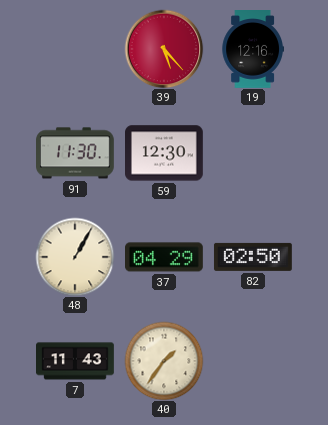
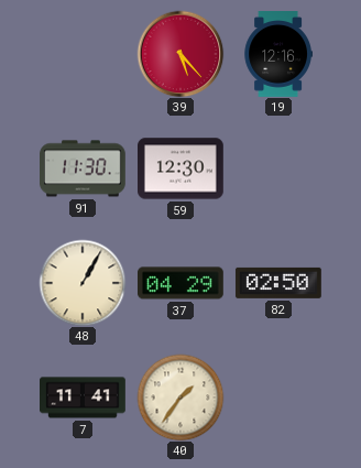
7: 11:43 -> 11:41
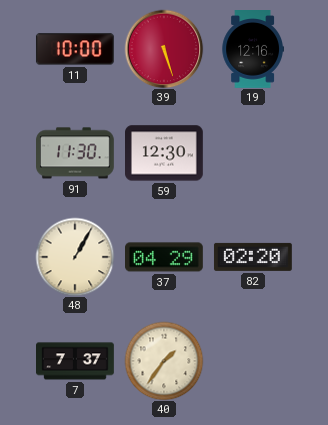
11: none -> 10:00
39: 5:23 -> 5:27
82: 02:50 -> 02:20
7: 11:41 -> 7:37
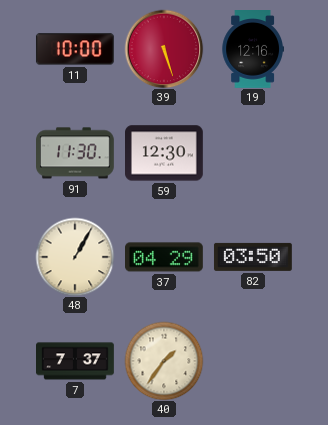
82: 02:20 -> 03:50
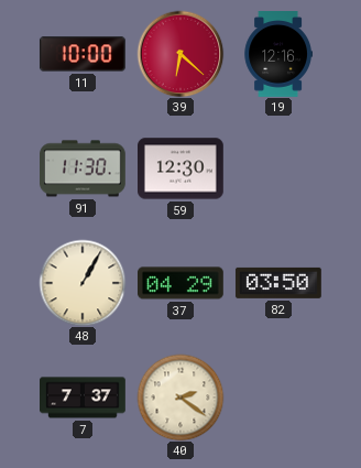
39: 5:27 -> 6:22
40: 1:36 -> 2:21
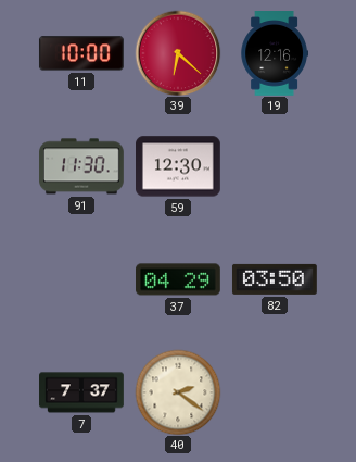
48: 1:05 -> none
